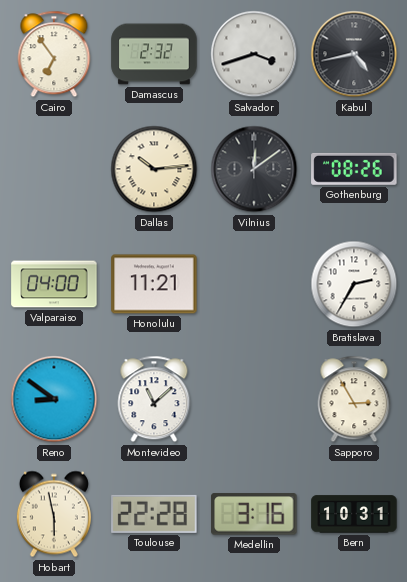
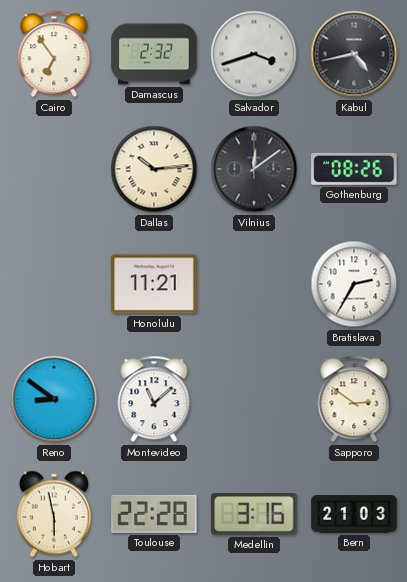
Valparaiso: 04:00 -> none
Sapporo: 2:55 -> 2:51
Bern: 10:31 -> 21:03
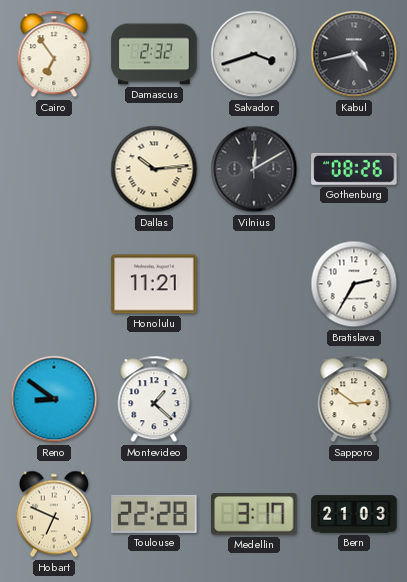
Vilnius: 12:09 -> 12:10
Montevideo: 11:08 -> 1:22
Hobart: 5:58 -> 6:49
Medellin: 3:16 -> 3:17
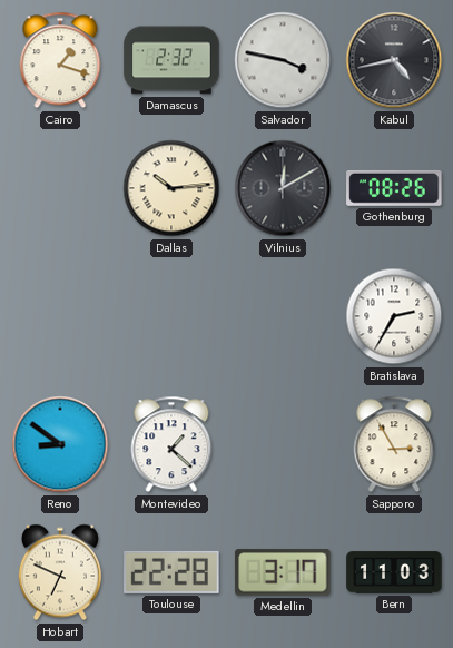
Cairo: 6:54 -> 1:18
Salvador: 3:42 -> 3:47
Honolulu: 11:21 -> none
Sapporo: 2:51 -> 2:55
Bern: 21:03 -> 11:03
